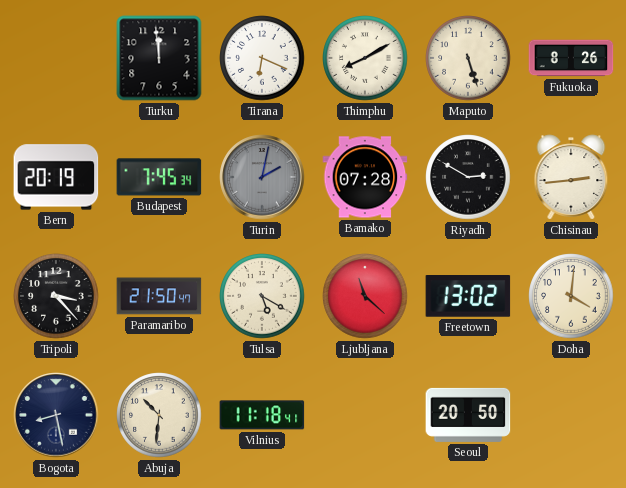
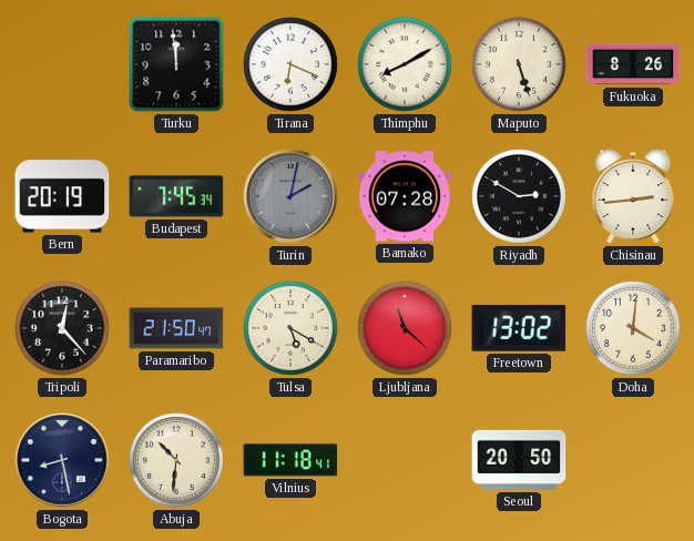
Tripoli: 3:23 -> 12:23
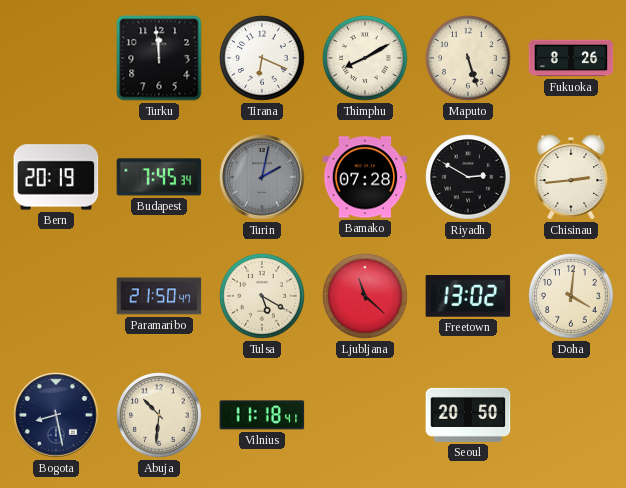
Tripoli: 12:23 -> none
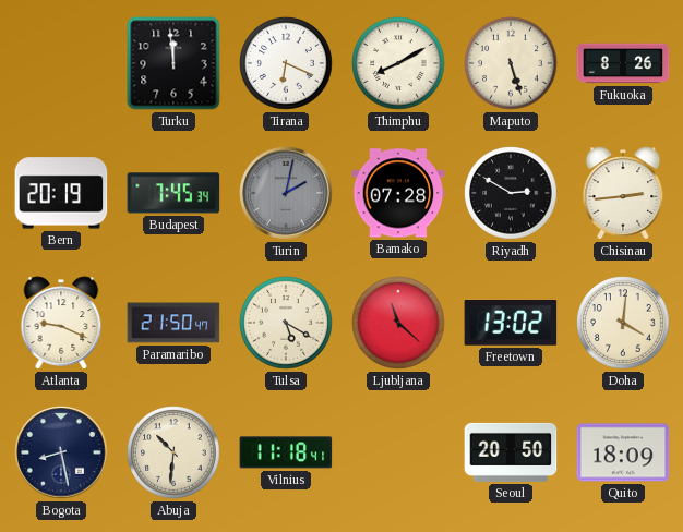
Atlanta: none -> 9:19
Quito: none -> 18:09
